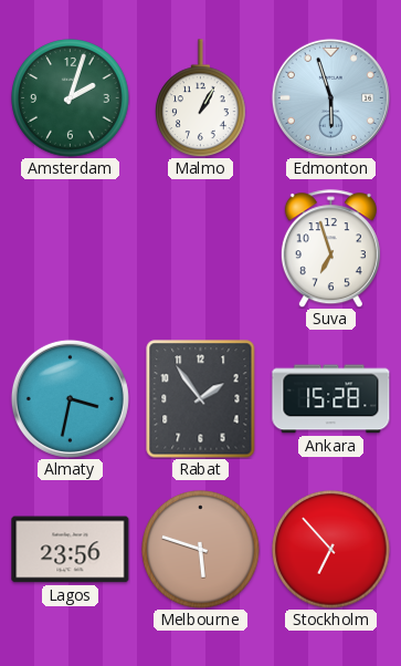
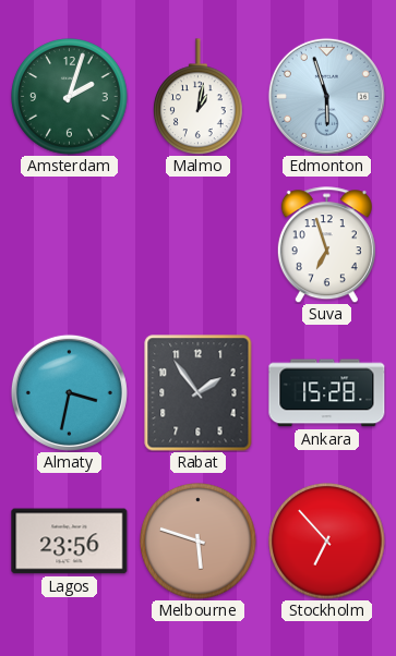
Malmo: 1:05 -> 1:02
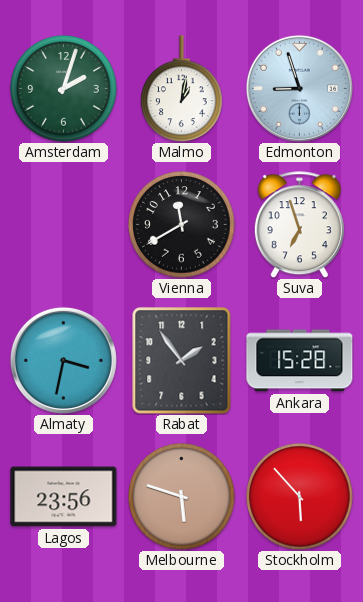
Edmonton: 5:57 -> 8:57
Vienna: none -> 11:40
Stockholm: 6:53 -> 5:53
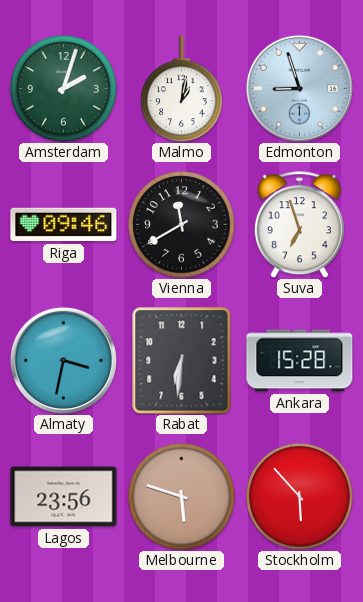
Riga: none -> 09:46
Rabat: 1:54 -> 6:31
